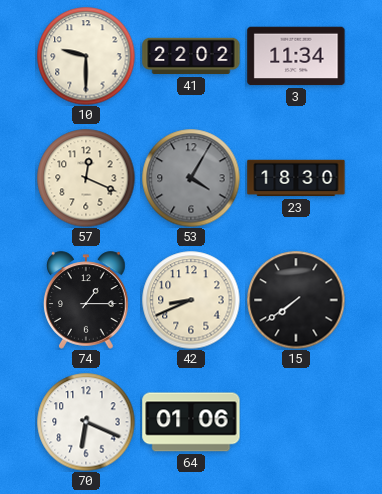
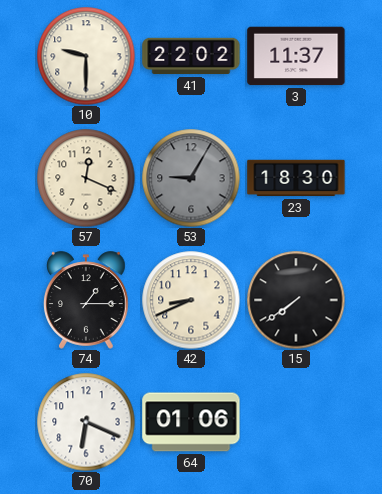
3: 11:34 -> 11:37
53: 4:05 -> 9:05
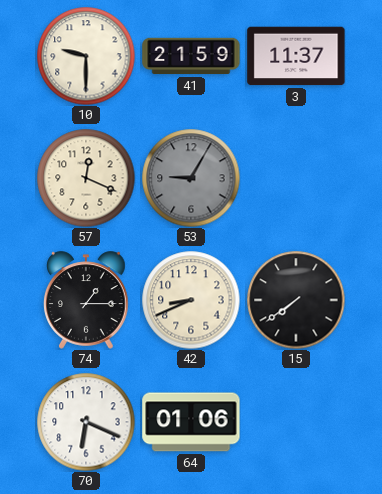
41: 22:02 -> 21:59
23: 18:30 -> none
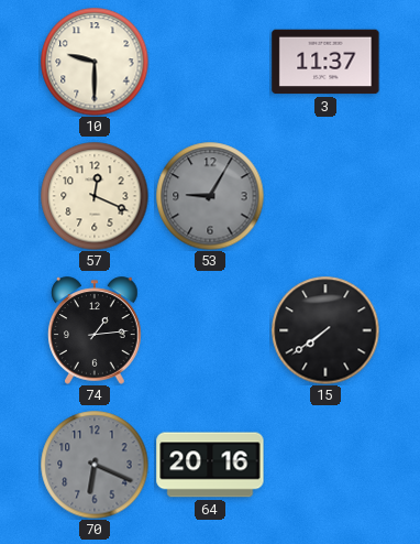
41: 21:59 -> none
74: 1:15 -> 1:14
42: 8:41 -> none
70 dial: white -> grey
64: 01:06 -> 20:16
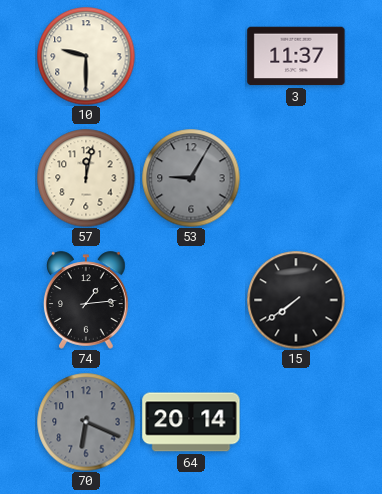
57: 12:19 -> 12:02
64: 20:16 -> 20:14
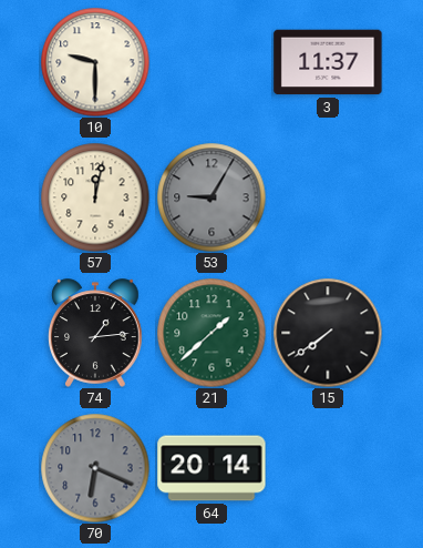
21: none -> 1:38
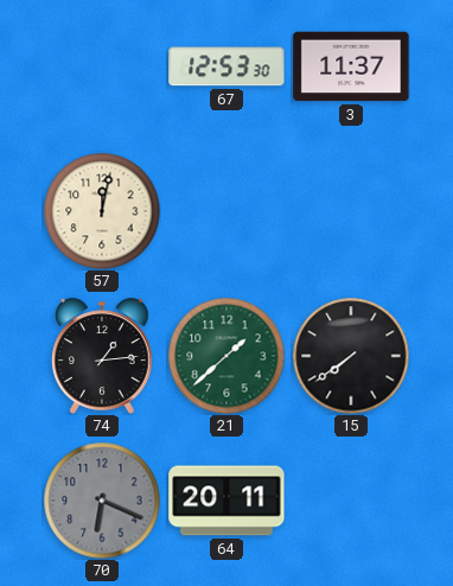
10: 9:30 -> none
67: none -> 12:53
53: 9:05 -> none
64: 20:14 -> 20:11
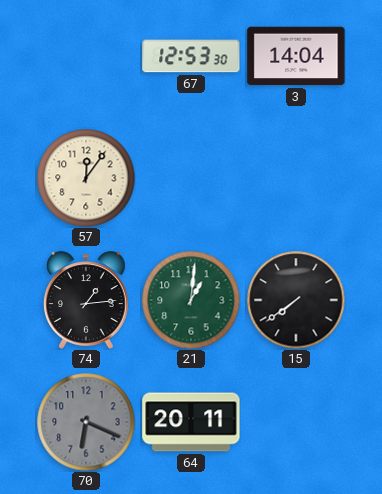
3: 11:37 -> 14:04
57: 12:02 -> 12:06
21: 1:38 -> 1:01
